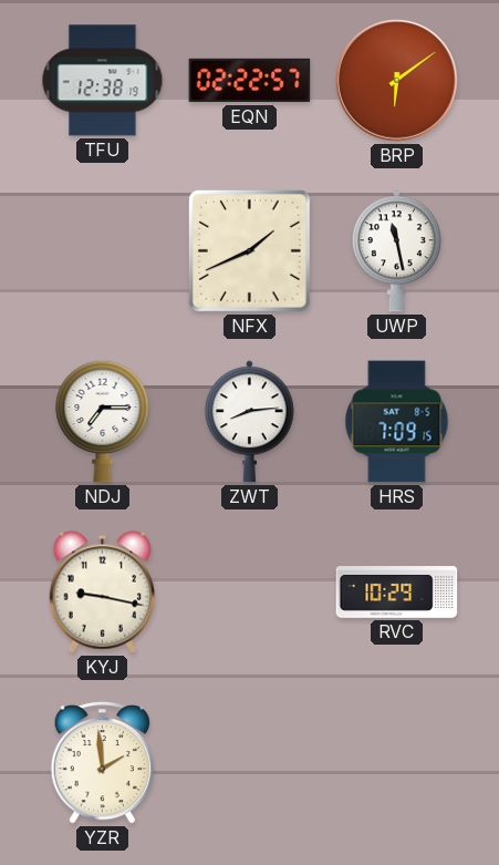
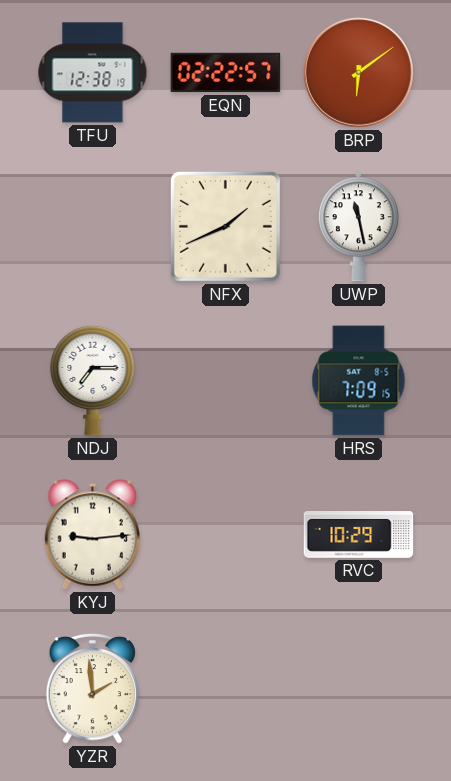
ZWT: 8:14 -> none
KYJ: 9:17 -> 9:14
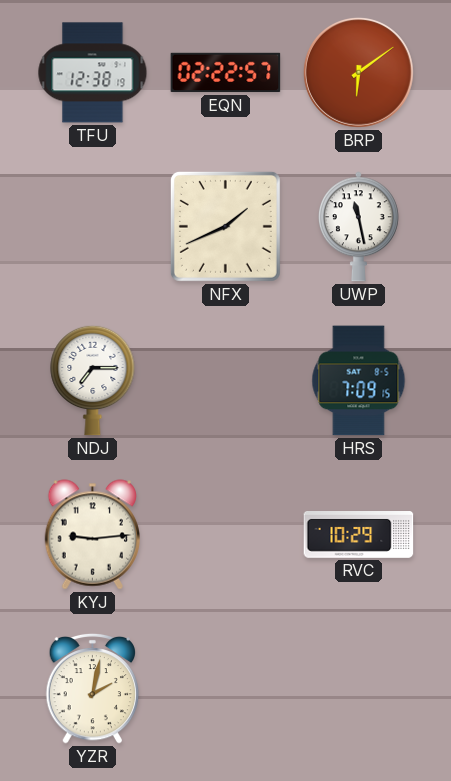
YZR: 1:59 -> 2:02
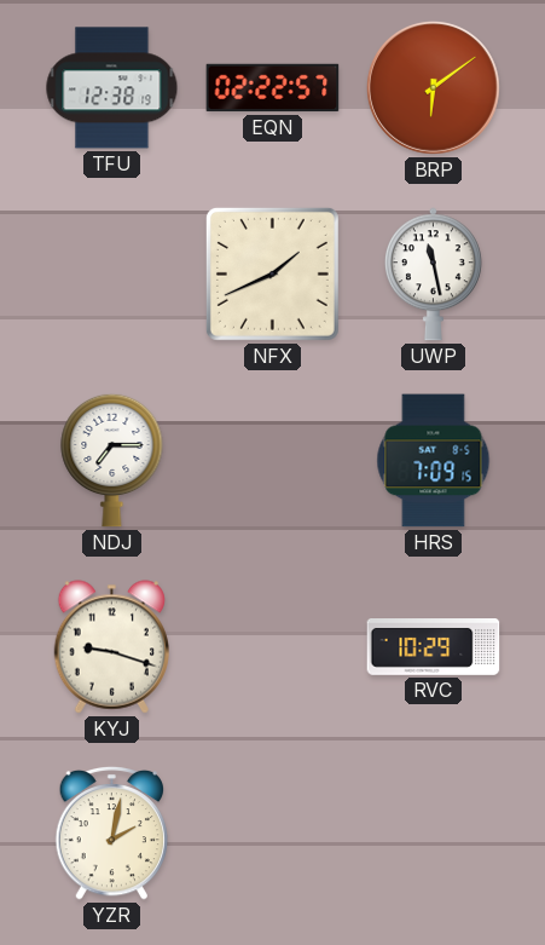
KYJ: 9:14 -> 9:18
